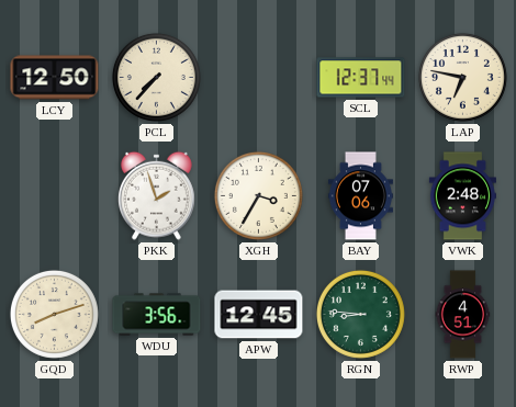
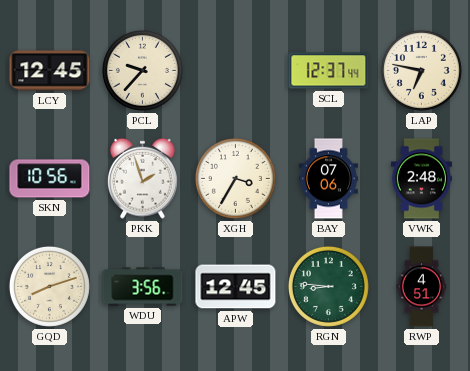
LCY: 12:50 -> 12:45
PCL: 7:37 -> 9:37
SKN: none -> 10:56
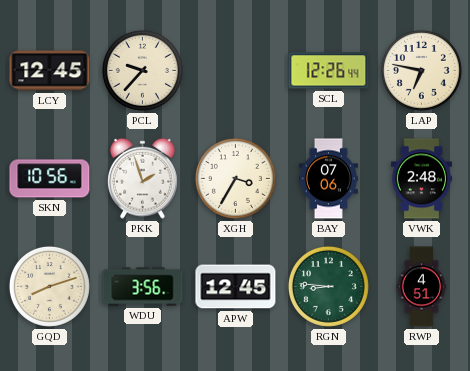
SCL: 12:37 -> 12:26
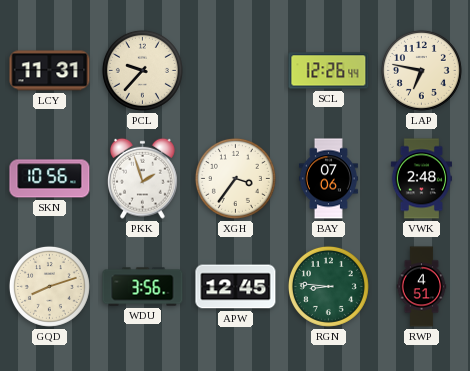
LCY: 12:45 -> 11:31
XGH: 3:35 -> 3:36
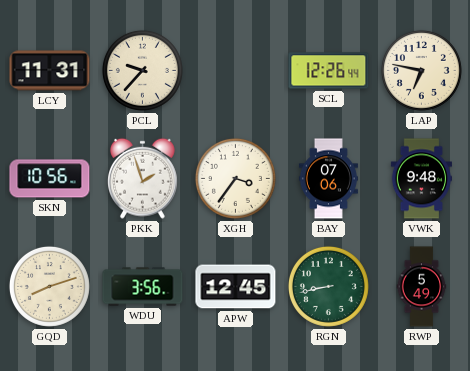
VWK: 2:48 -> 9:48
RGN: 8:46 -> 8:43
RWP: 4:51 -> 5:49
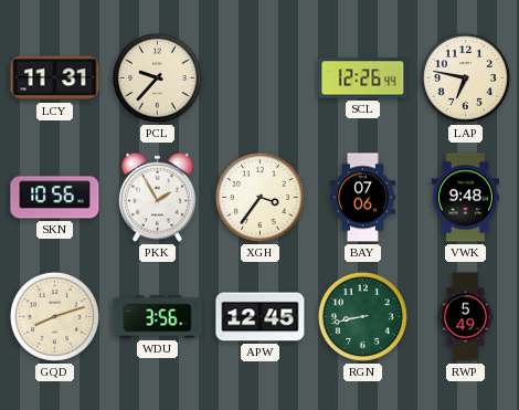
PKK: 1:57 -> 1:55
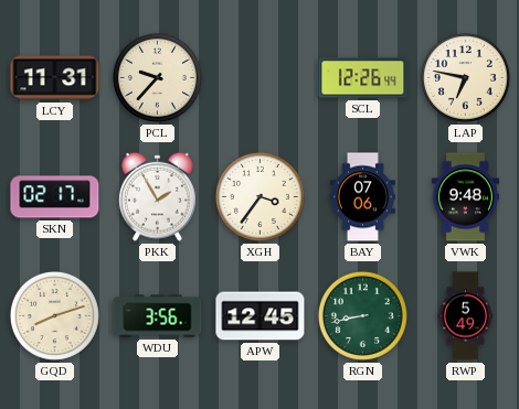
SKN: 10:56 -> 02:17
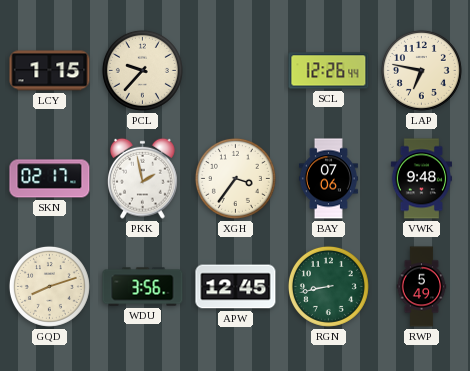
LCY: 11:31 -> 1:15
PKK: 1:55 -> 1:58
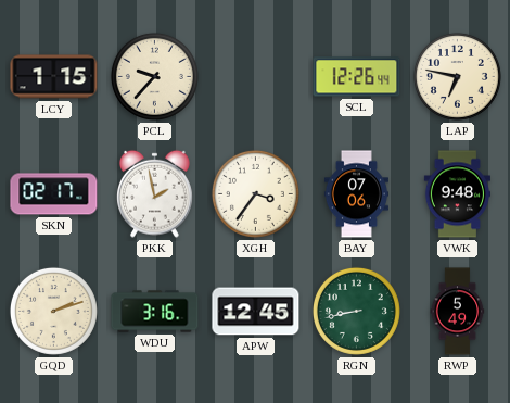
GQD: 8:12 -> 2:12
WDU: 3:56 -> 3:16
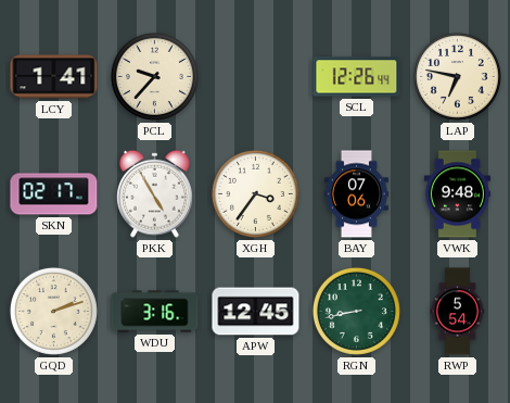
LCY: 1:15 -> 1:41
PKK: 1:58 -> 4:55
RWP: 5:49 -> 5:54
